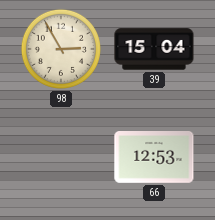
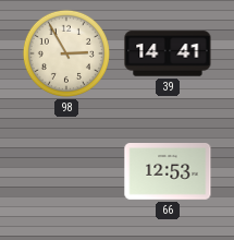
39: 15:04 -> 14:41
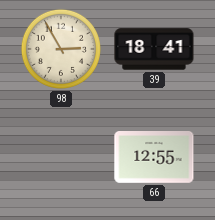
39: 14:41 -> 18:41
66: 12:53 -> 12:55
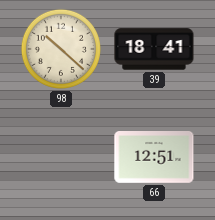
98: 2:55 -> 10:22
66: 12:55 -> 12:51
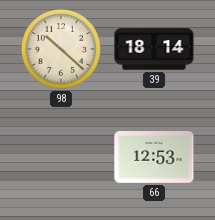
39: 18:41 -> 18:14
66: 12:51 -> 12:53
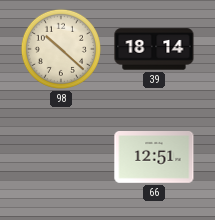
66: 12:53 -> 12:51
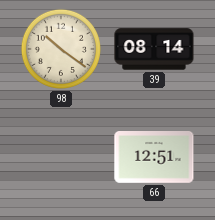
98: 10:22 -> 10:21
39: 18:14 -> 08:14
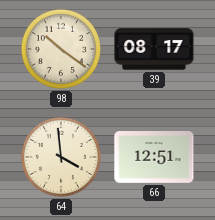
39: 08:14 -> 08:17
64: none -> 3:59
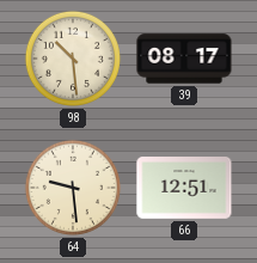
98: 10:21 -> 10:29
64: 3:59 -> 9:29
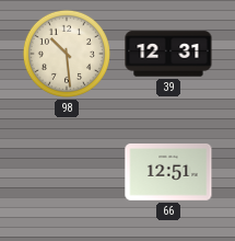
39: 08:17 -> 12:31
64: 9:29 -> none
